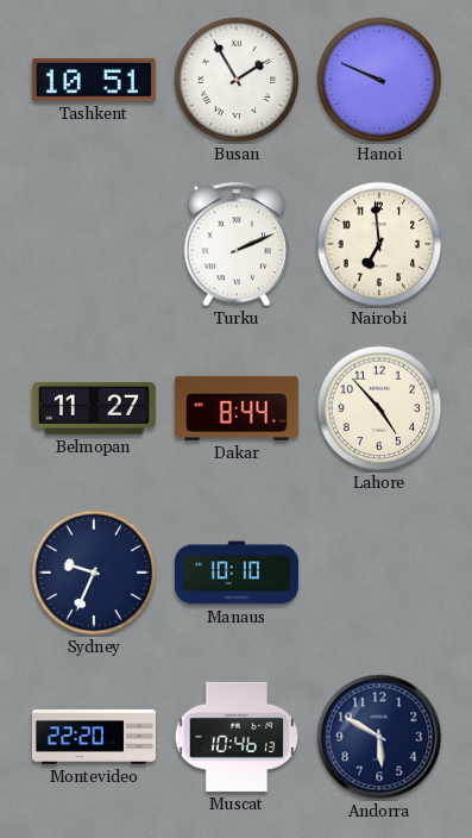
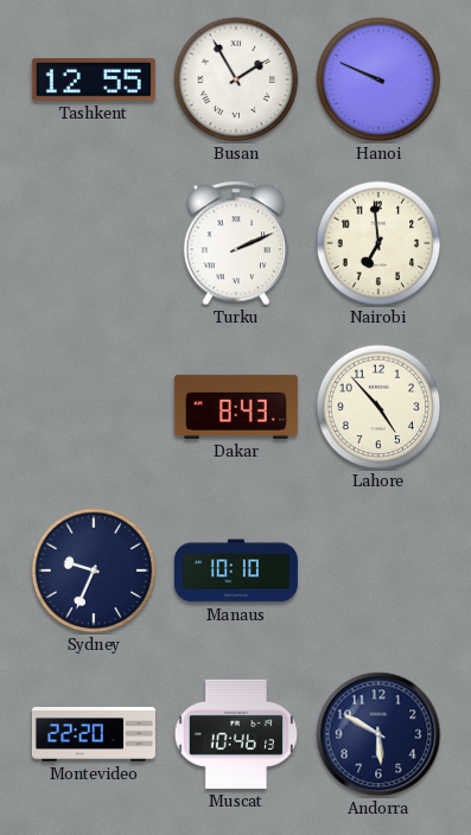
Tashkent: 10:51 -> 12:55
Belmopan: 11:27 -> none
Dakar: 8:44 -> 8:43
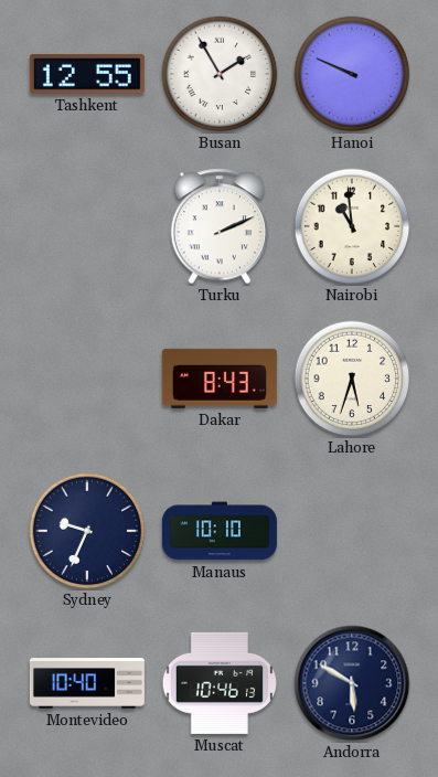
Nairobi: 6:59 -> 10:59
Lahore: 4:53 -> 5:33
Montevideo: 22:20 -> 10:40
